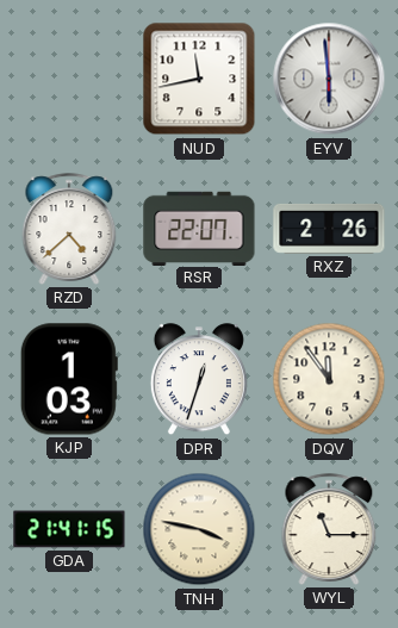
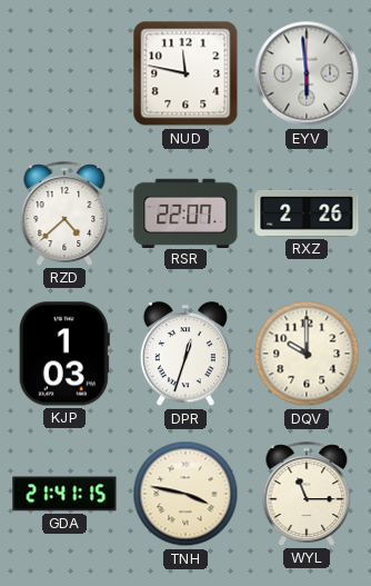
NUD: 11:43 -> 11:47
DQV: 11:54 -> 10:00
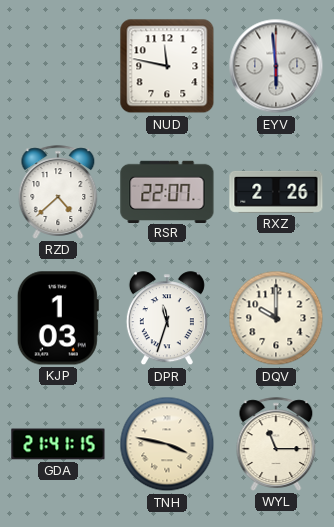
DPR: 12:33 -> 11:33
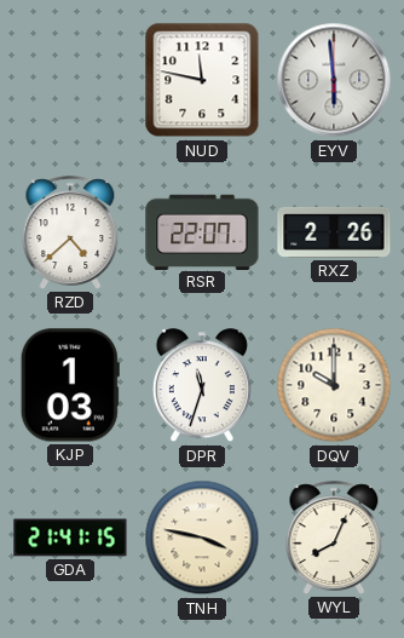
WYL: 11:15 -> 8:04
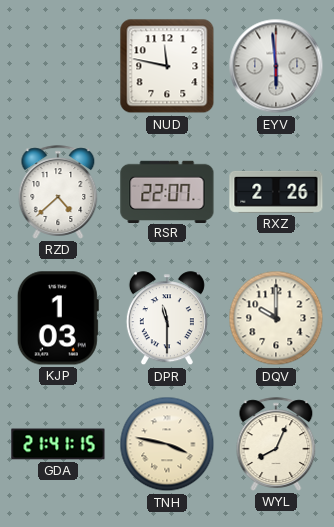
DPR: 11:33 -> 11:30
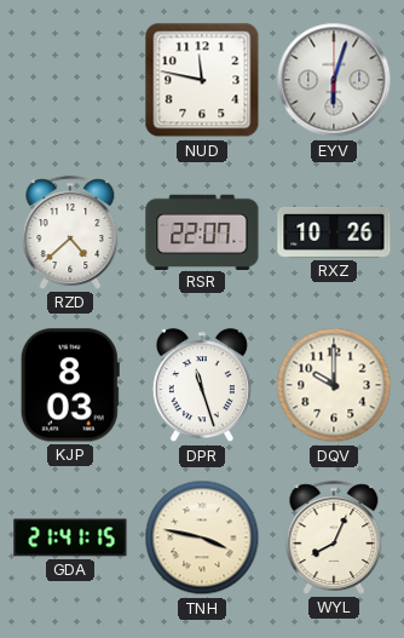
EYV: 5:59 -> 6:03
RXZ: 2:26 -> 10:26
KJP: 1:03 -> 8:03
DPR: 11:30 -> 11:27
